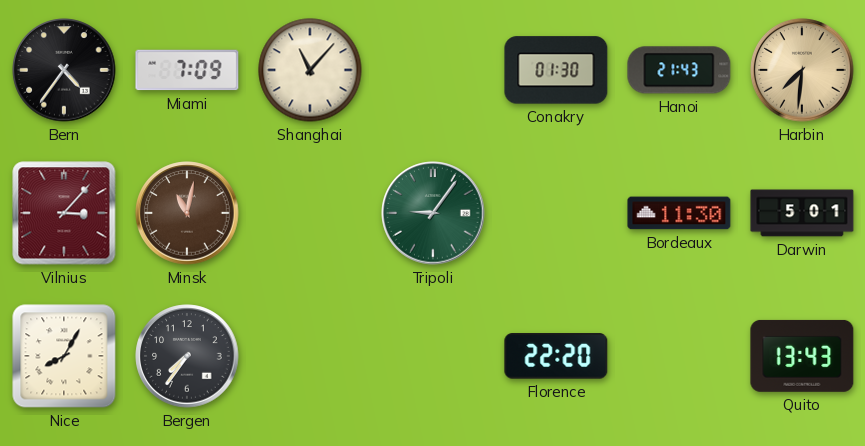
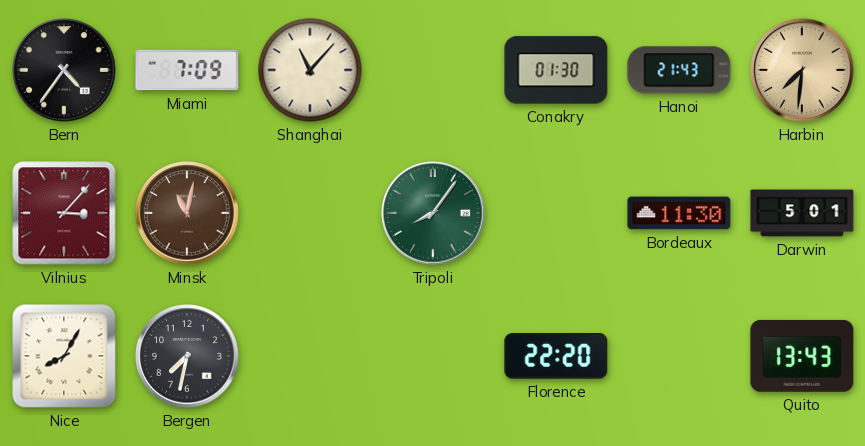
Tripoli: 9:06 -> 8:06
Bergen: 7:36 -> 7:32
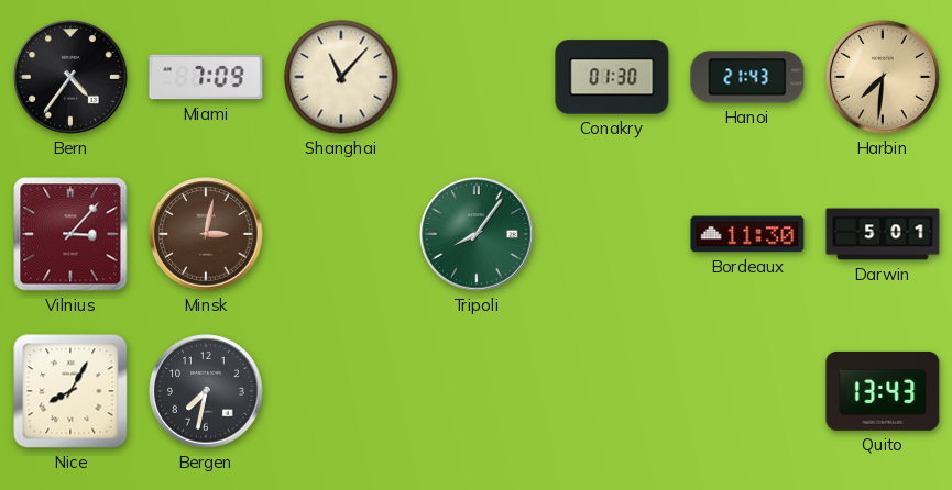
Minsk: 11:02 -> 3:02
Florence: 22:20 -> none
